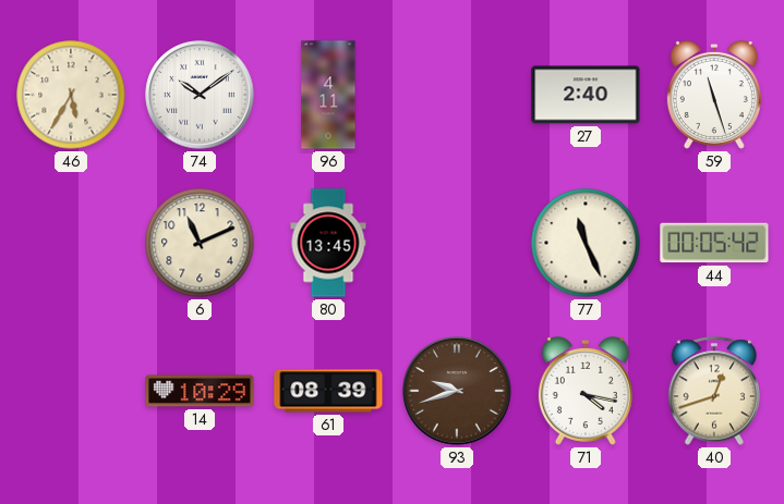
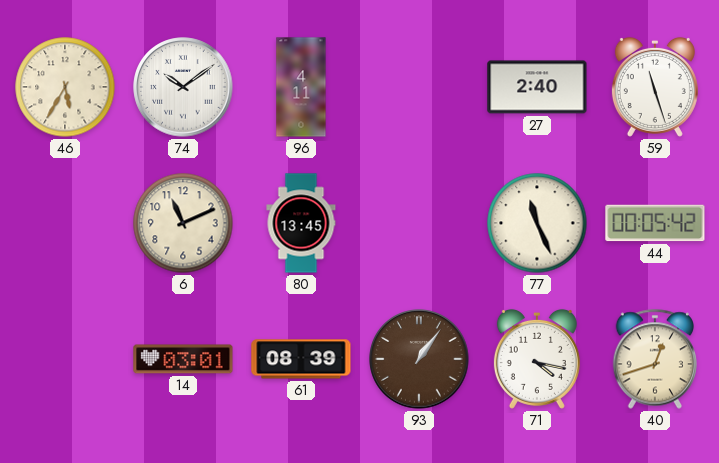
14: 10:29 -> 03:01
93: 9:42 -> 1:06
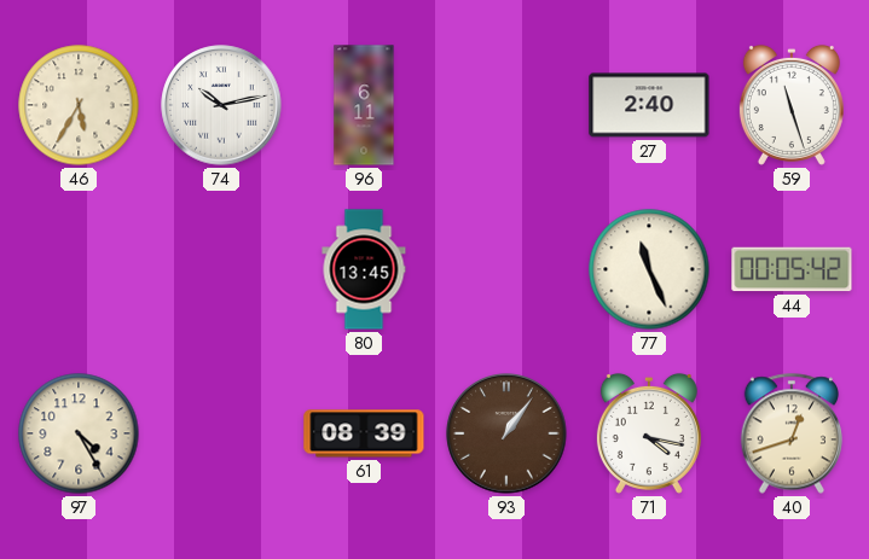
74: 10:09 -> 10:13
96: 4:11 -> 6:11
6: 11:11 -> none
97: none -> 4:25
14: 03:01 -> none
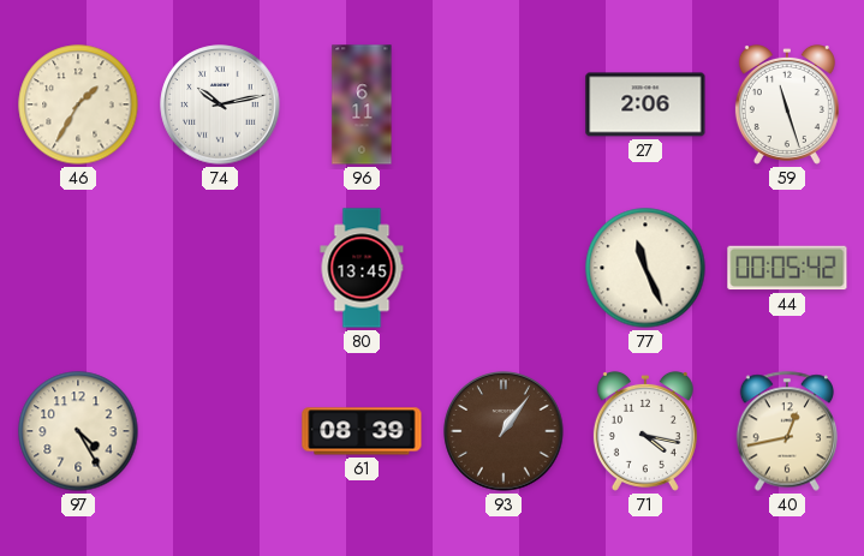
46: 5:35 -> 1:35
27: 2:40 -> 2:06
40: 12:42 -> 12:43
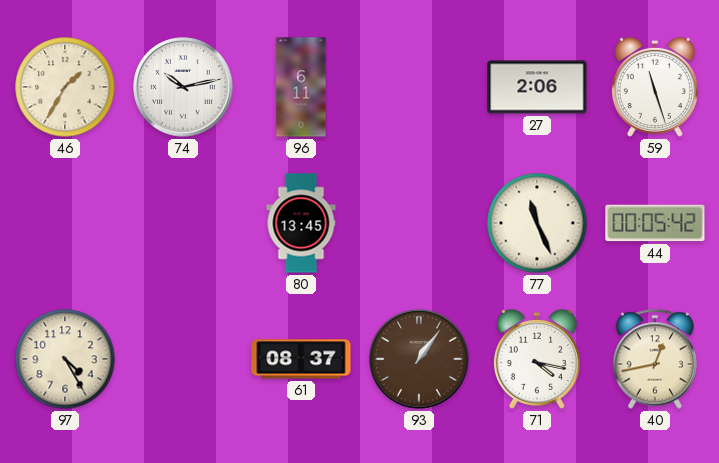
61: 08:39 -> 08:37
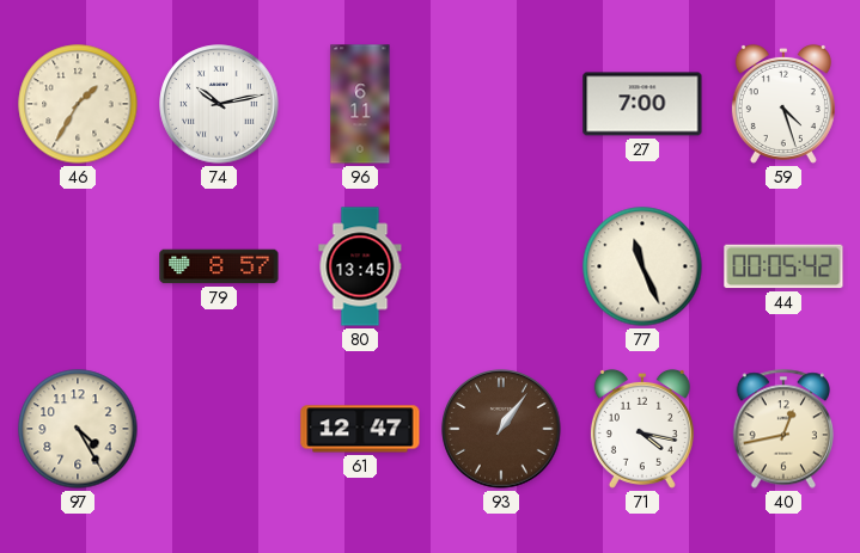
27: 2:06 -> 7:00
59: 11:27 -> 4:27
79: none -> 8:57
61: 08:37 -> 12:47
